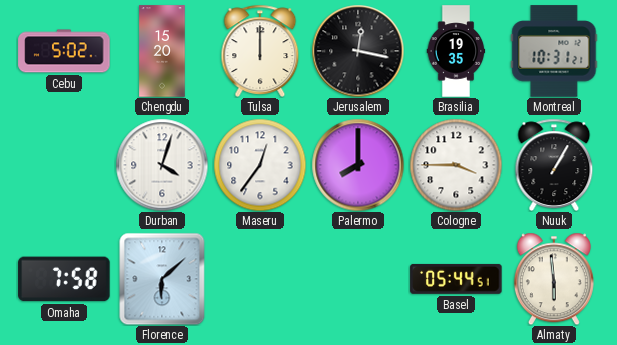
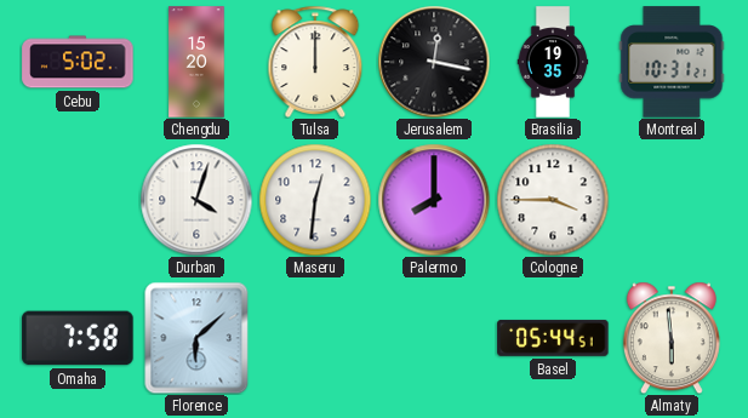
Maseru: 12:36 -> 12:31
Nuuk: 1:05 -> none
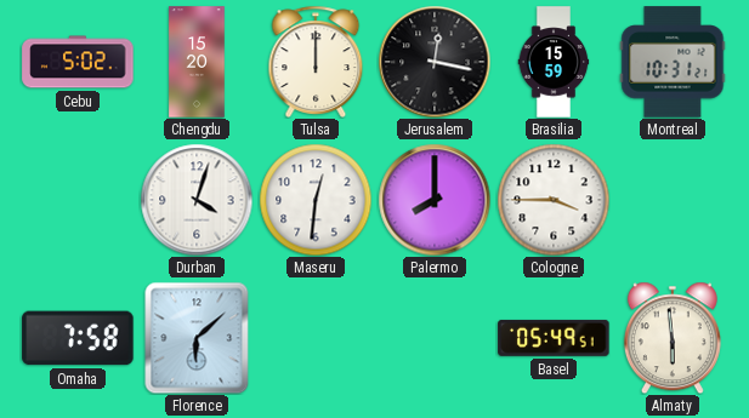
Brasilia: 19:35 -> 15:59
Basel: 05:44 -> 05:49
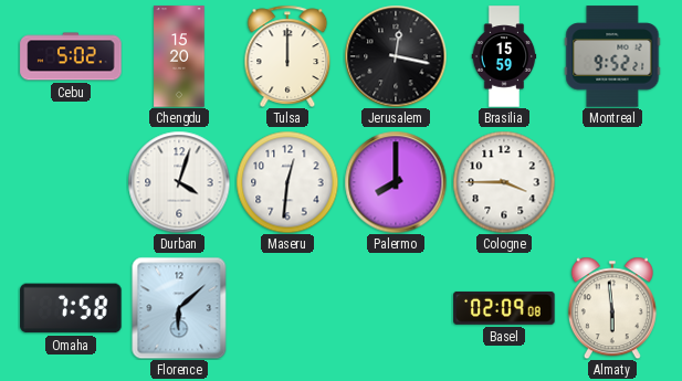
Montreal: 10:31 -> 9:52
Basel: 05:49 -> 02:09
